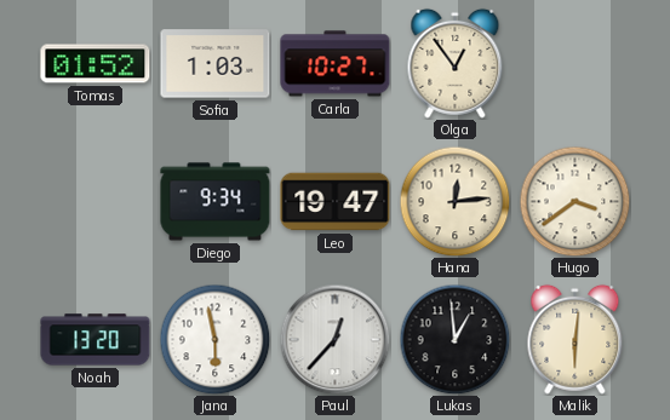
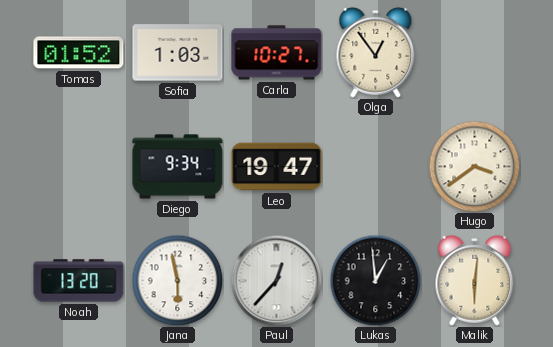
Hana: 12:14 -> none
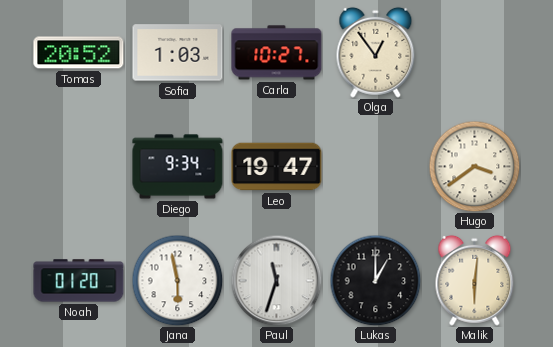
Tomas: 01:52 -> 20:52
Noah: 13:20 -> 01:20
Paul: 12:37 -> 11:33
Lukas: 12:59 -> 1:00
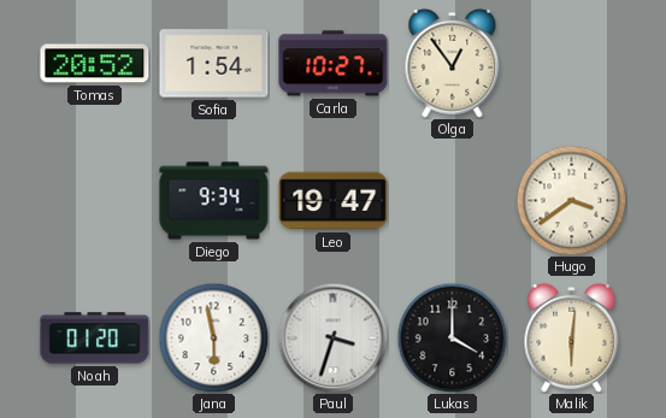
Sofia: 1:03 -> 1:54
Paul: 11:33 -> 3:33
Lukas: 1:00 -> 4:00
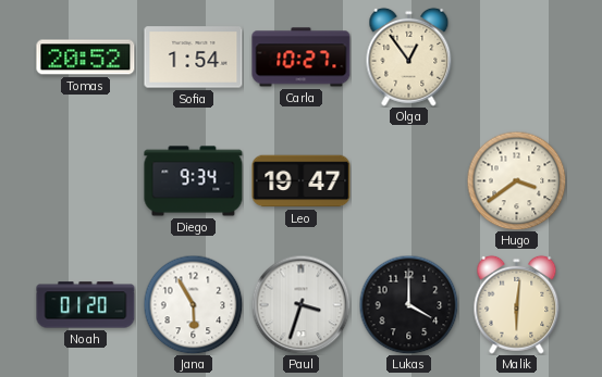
Jana: 5:58 -> 5:55
